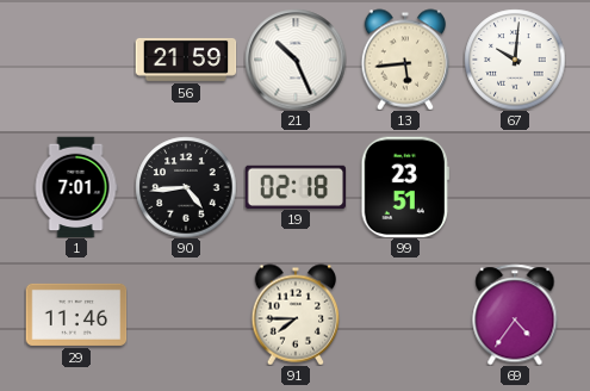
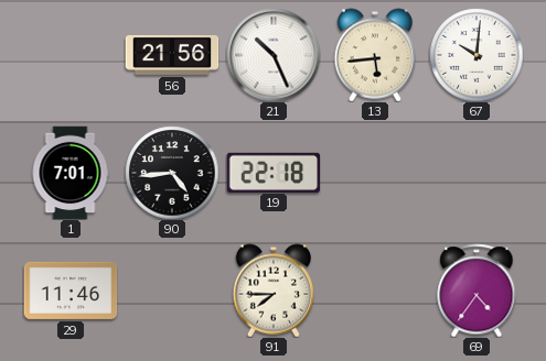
56: 21:59 -> 21:56
19: 02:18 -> 22:18
99: 23:51 -> none
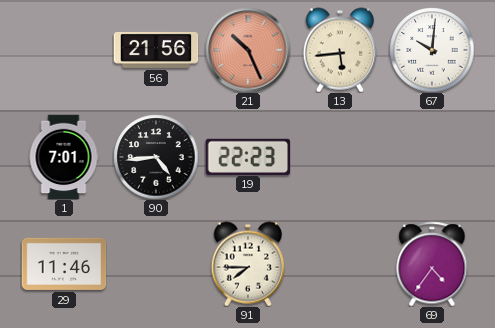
21 dial: white -> salmon
19: 22:18 -> 22:23
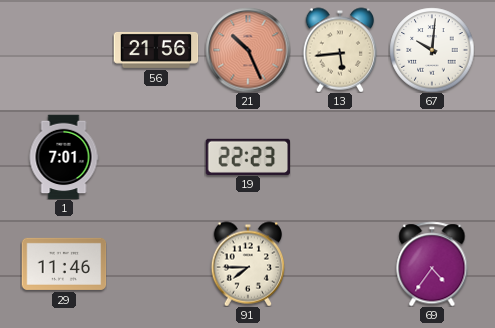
90: 4:44 -> none
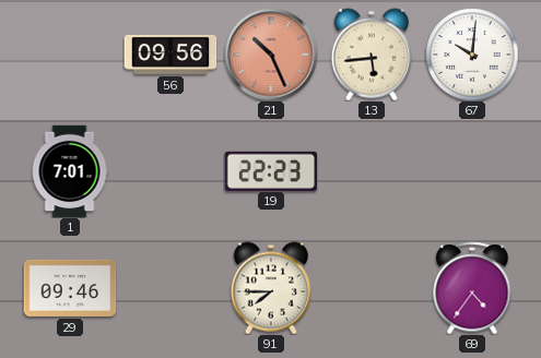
56: 21:56 -> 09:56
29: 11:46 -> 09:46
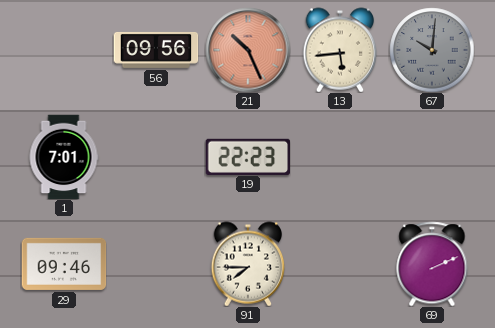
67 dial: white -> grey
69: 4:36 -> 2:11
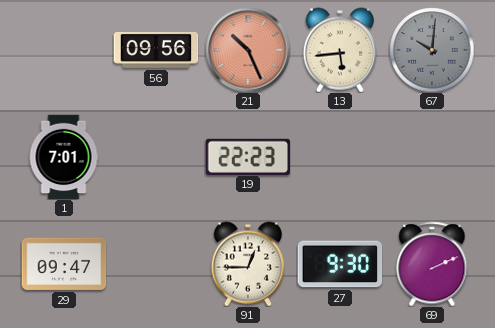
29: 09:46 -> 09:47
91: 7:45 -> 12:45
27: none -> 9:30
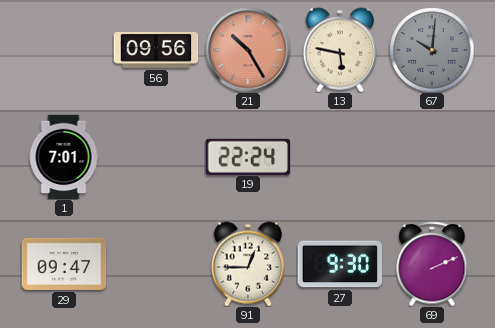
21: 10:26 -> 10:25
13: 5:44 -> 5:47
19: 22:23 -> 22:24
